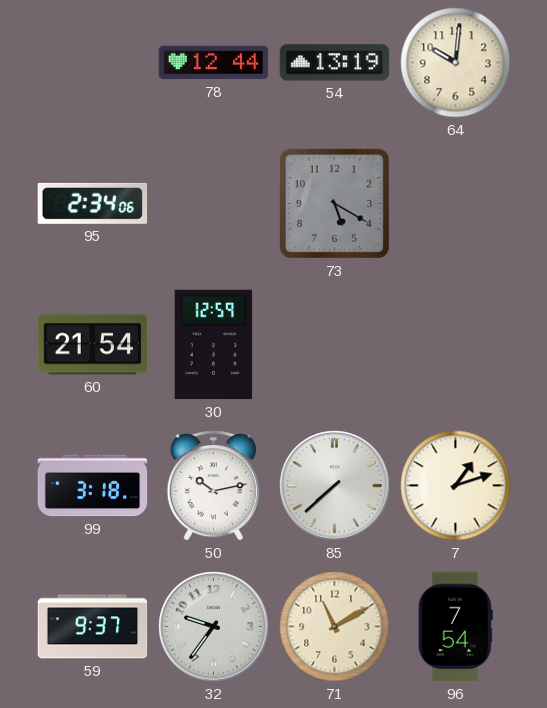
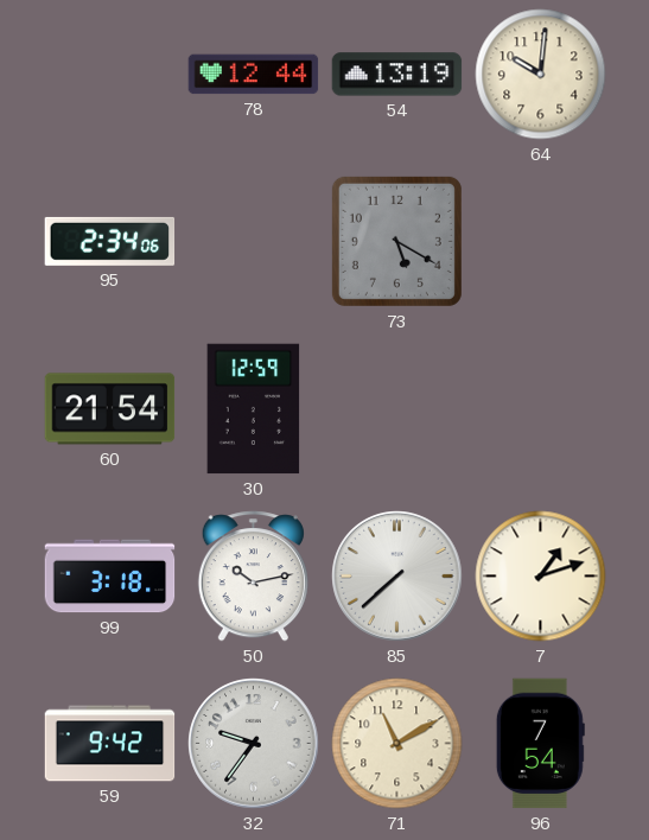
59: 9:37 -> 9:42
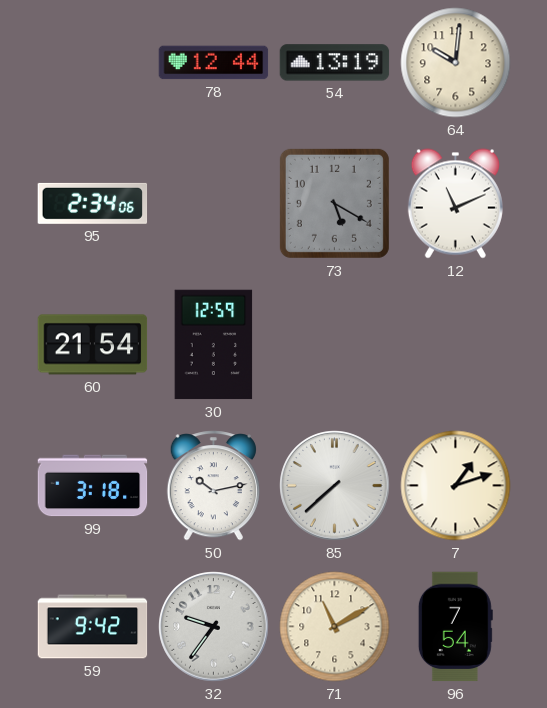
12: none -> 11:11
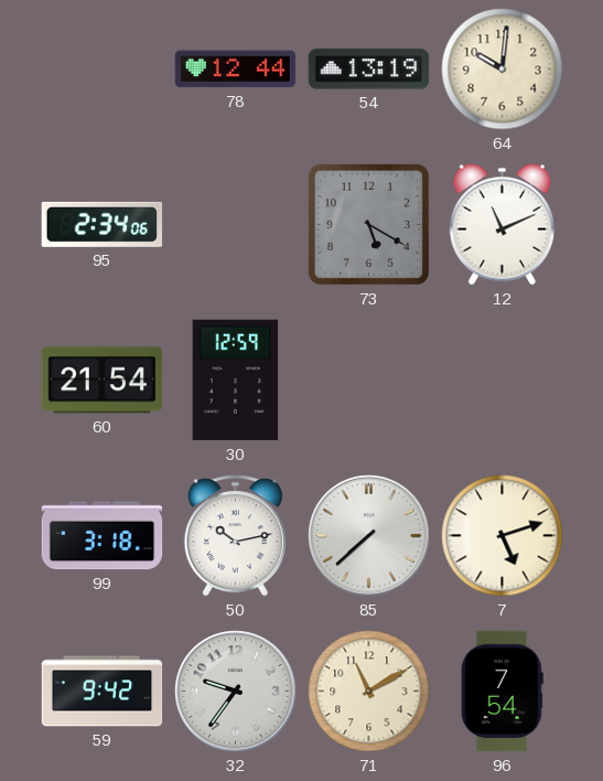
7: 1:12 -> 5:12
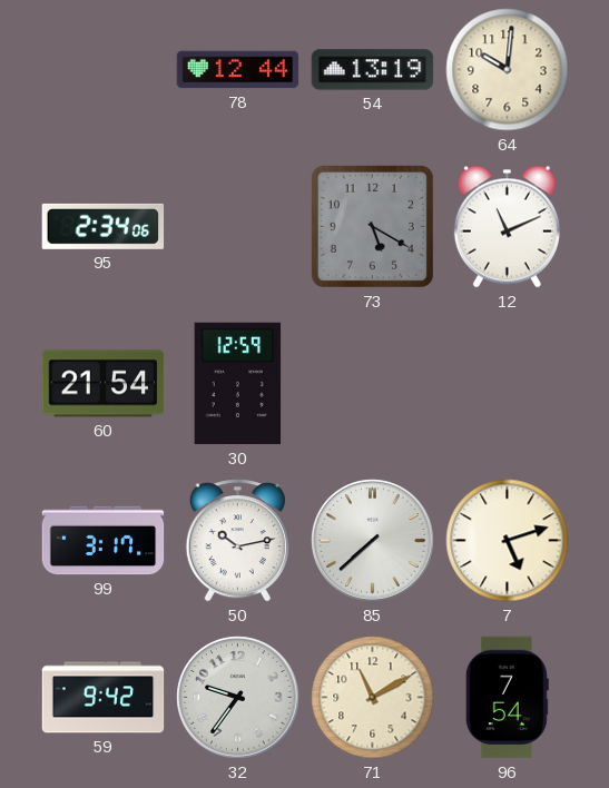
99: 3:18 -> 3:17
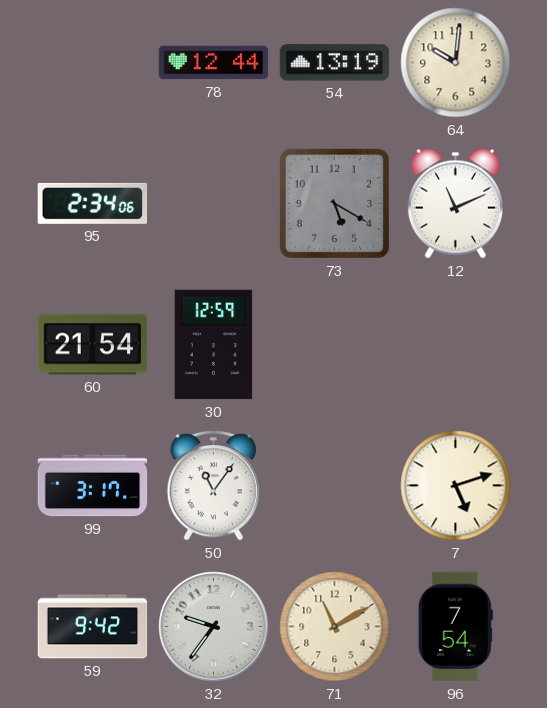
50: 10:13 -> 11:06
85: 7:38 -> none
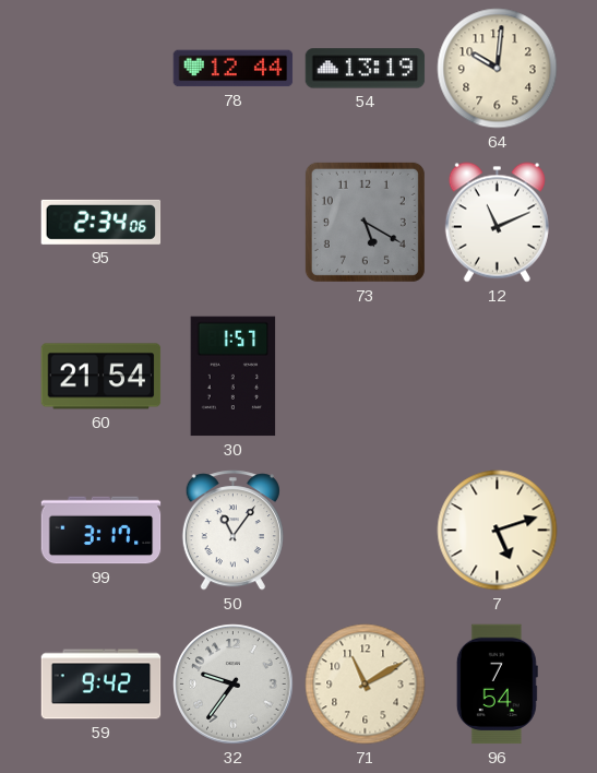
30: 12:59 -> 1:57
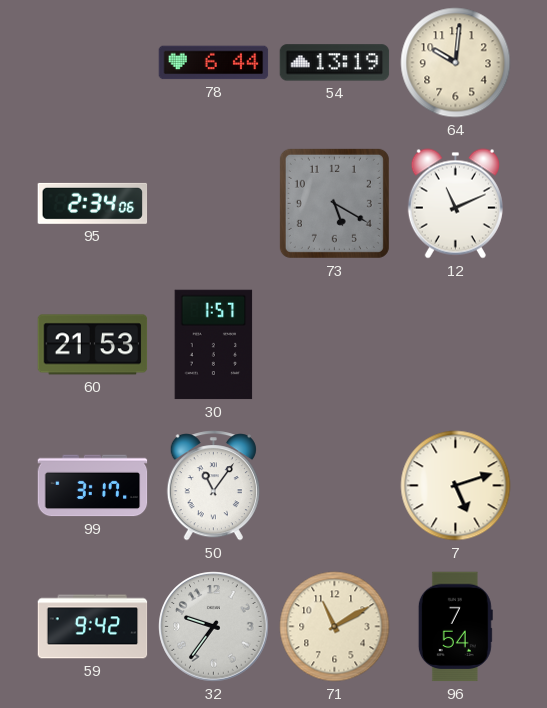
78: 12:44 -> 6:44
60: 21:54 -> 21:53
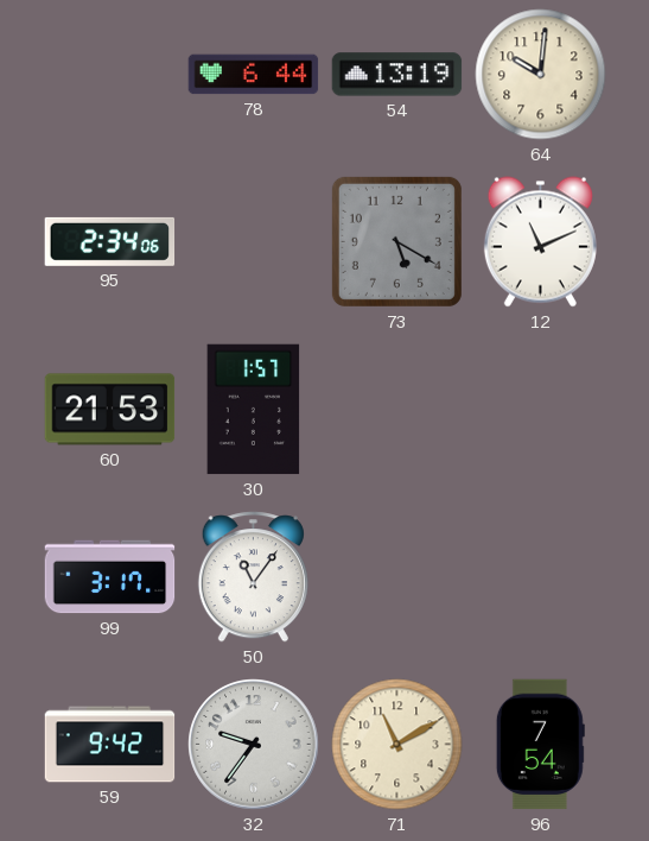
7: 5:12 -> none
